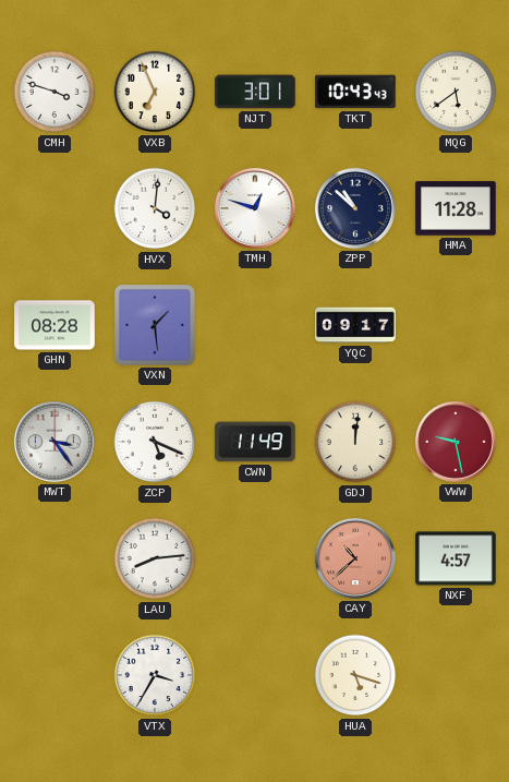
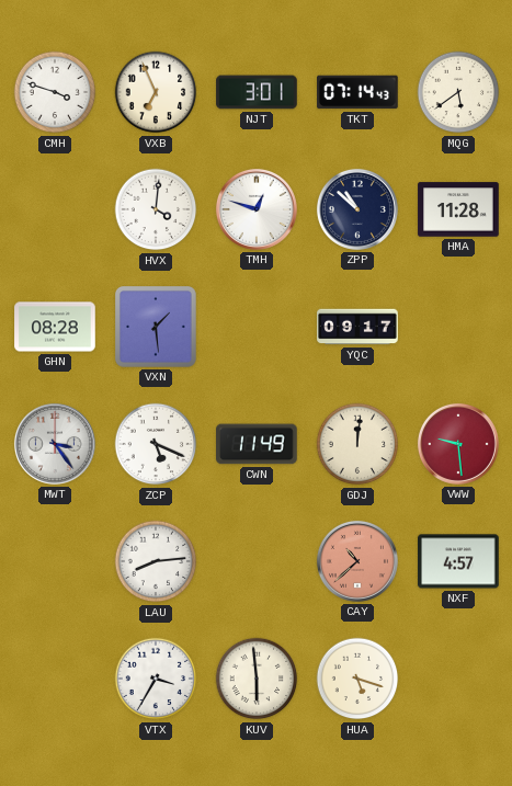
TKT: 10:43 -> 07:14
VWW: 9:28 -> 9:29
KUV: none -> 5:59
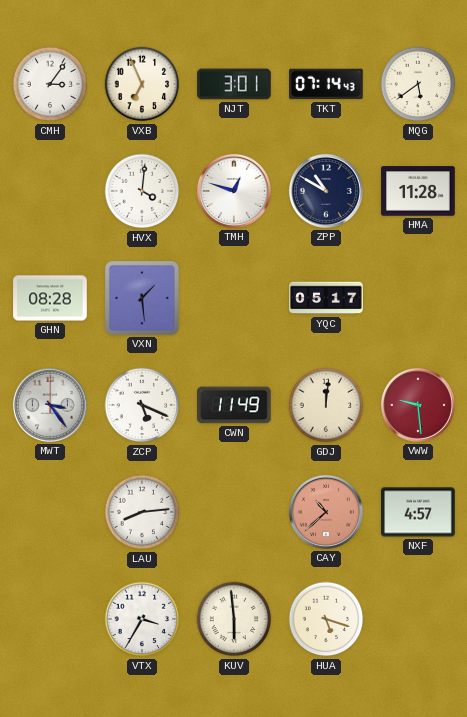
CMH: 3:48 -> 3:06
ZPP: 10:52 -> 10:50
YQC: 09:17 -> 05:17
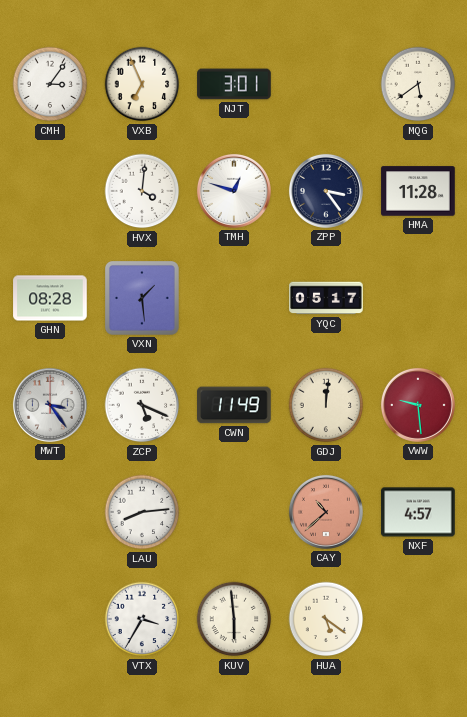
TKT: 07:14 -> none
ZPP: 10:50 -> 3:24
HUA: 5:18 -> 5:21
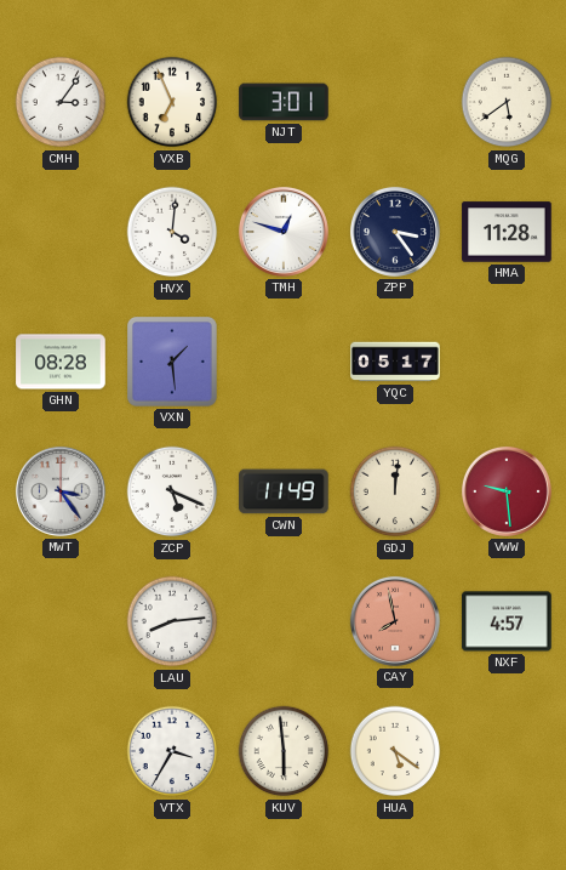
CAY: 10:38 -> 7:58
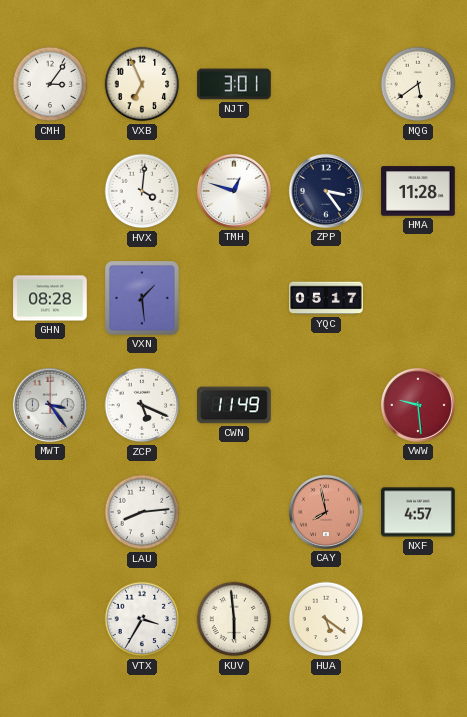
GDJ: 12:01 -> none
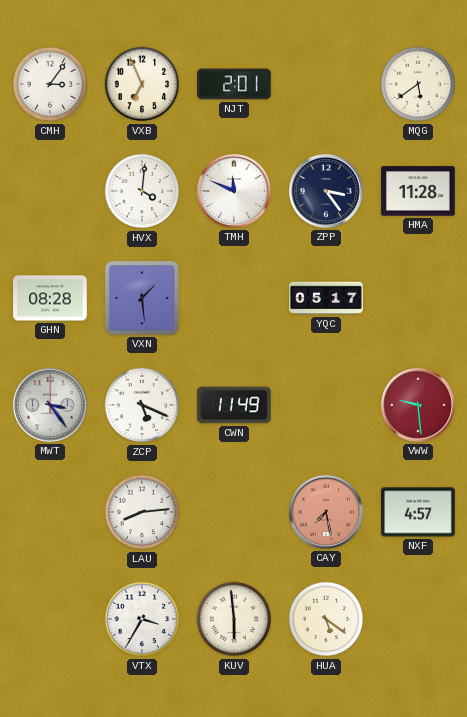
NJT: 3:01 -> 2:01
TMH: 12:48 -> 11:49
CAY: 7:58 -> 7:28
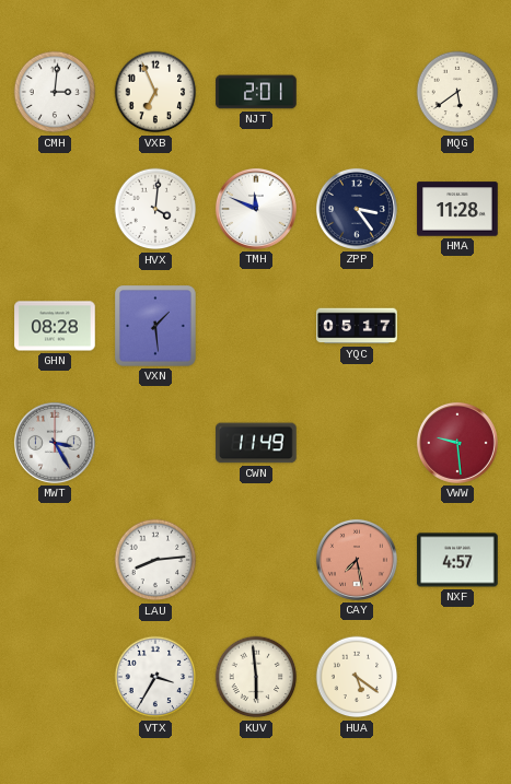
CMH: 3:06 -> 3:01
MWT: 3:24 -> 3:25
ZCP: 5:19 -> none
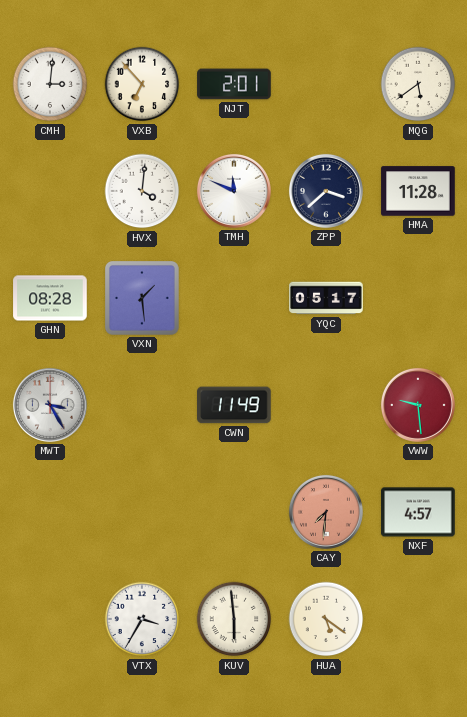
VXB: 6:56 -> 6:53
ZPP: 3:24 -> 3:38
LAU: 8:14 -> none
CAY: 7:28 -> 7:31
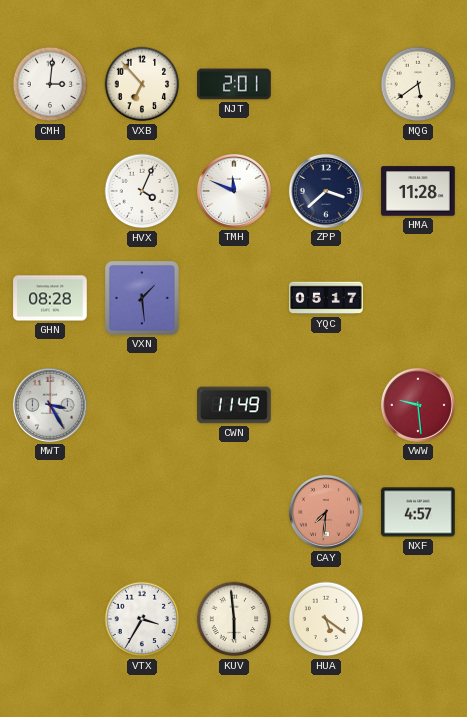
HVX: 4:01 -> 4:04
